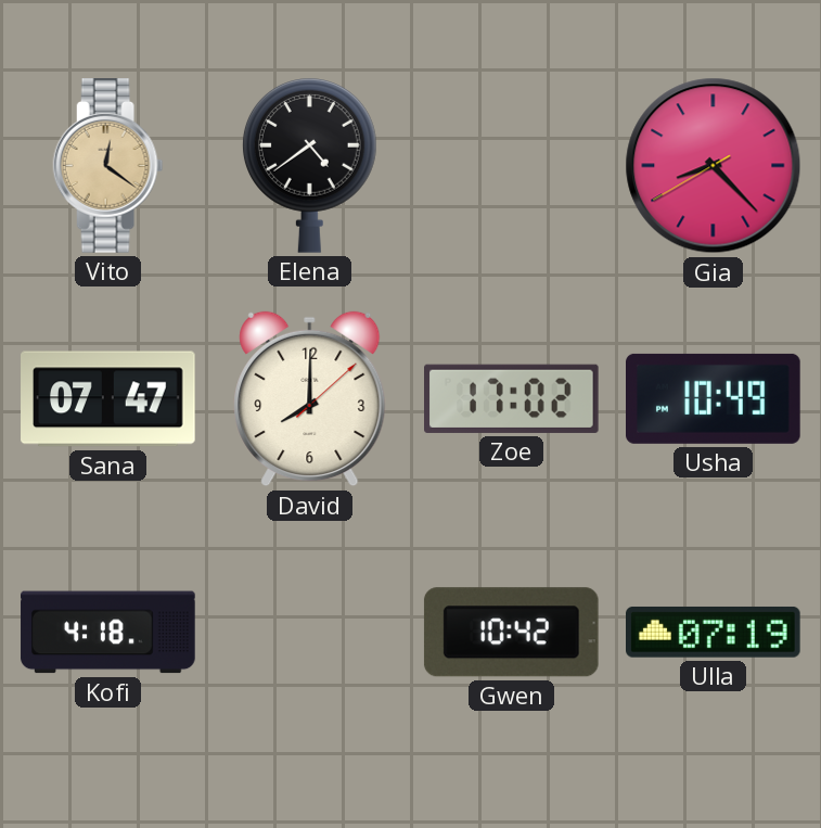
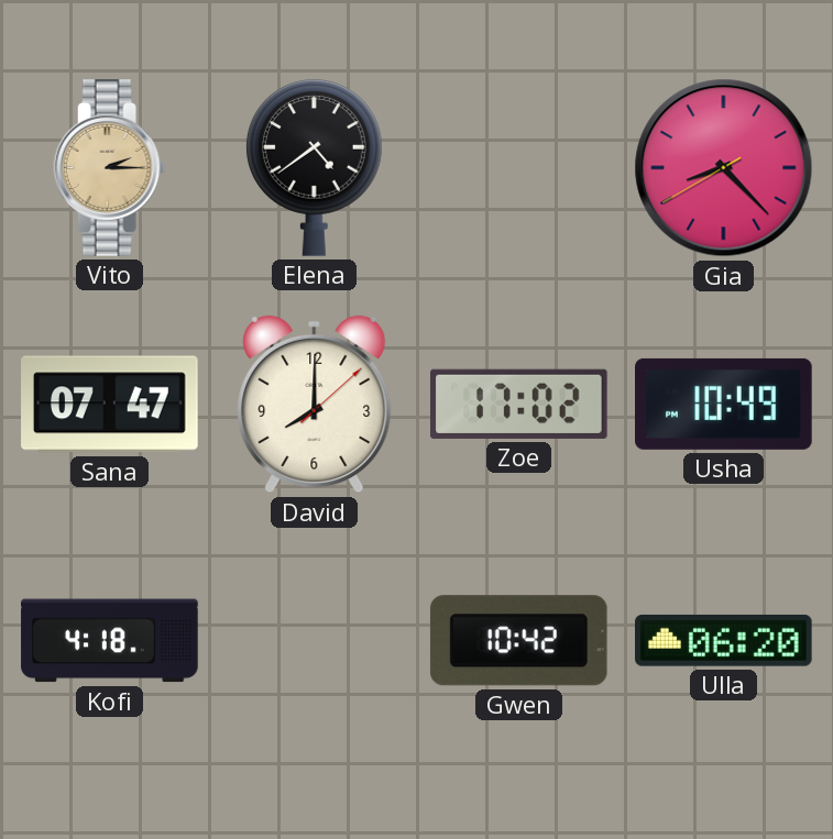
Vito: 12:21 -> 2:15
Ulla: 07:19 -> 06:20
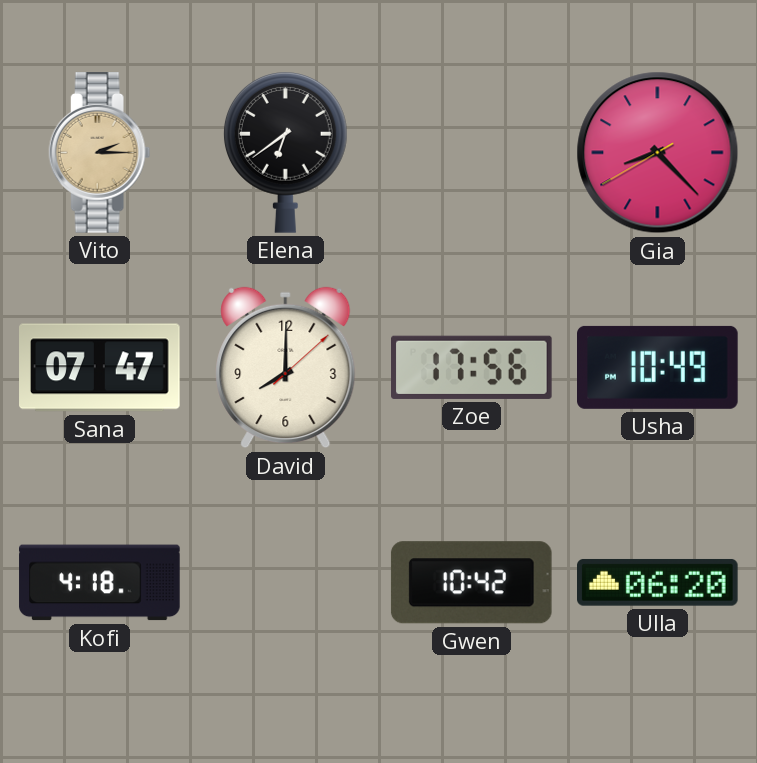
Elena: 4:39 -> 6:39
Zoe: 17:02 -> 17:56
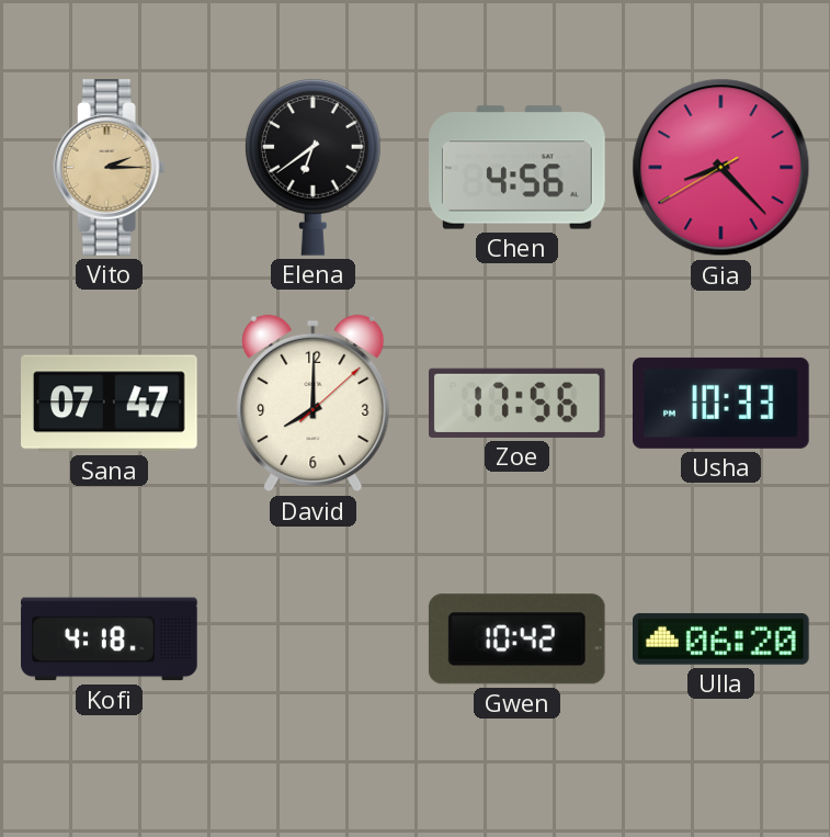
Chen: none -> 4:56
Usha: 10:49 -> 10:33
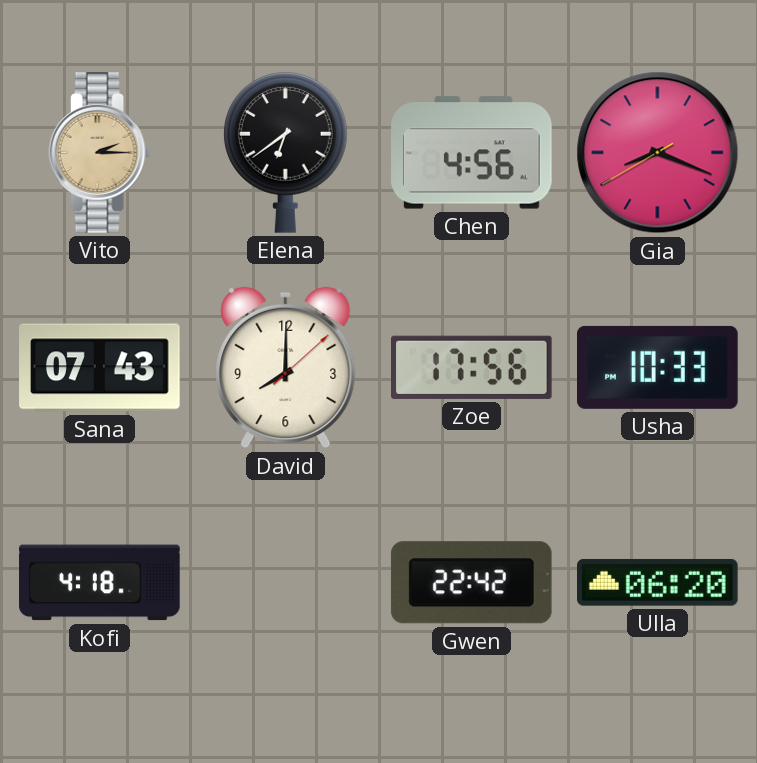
Gia: 8:22 -> 8:18
Sana: 07:47 -> 07:43
Gwen: 10:42 -> 22:42
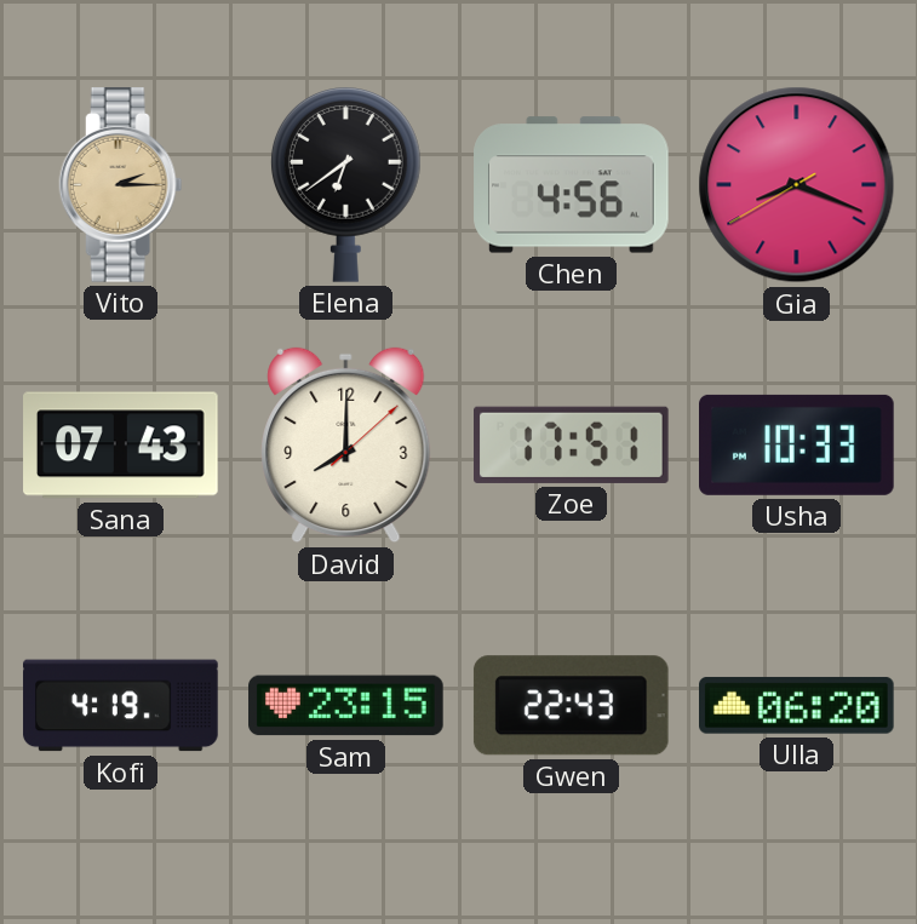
Zoe: 17:56 -> 17:51
Kofi: 4:18 -> 4:19
Sam: none -> 23:15
Gwen: 22:42 -> 22:43
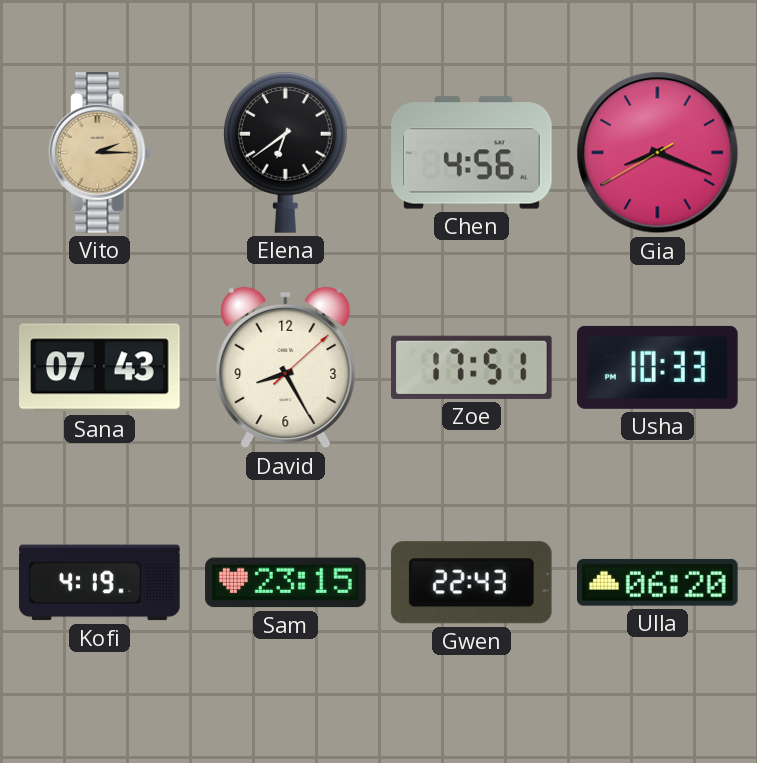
David: 8:00 -> 8:25
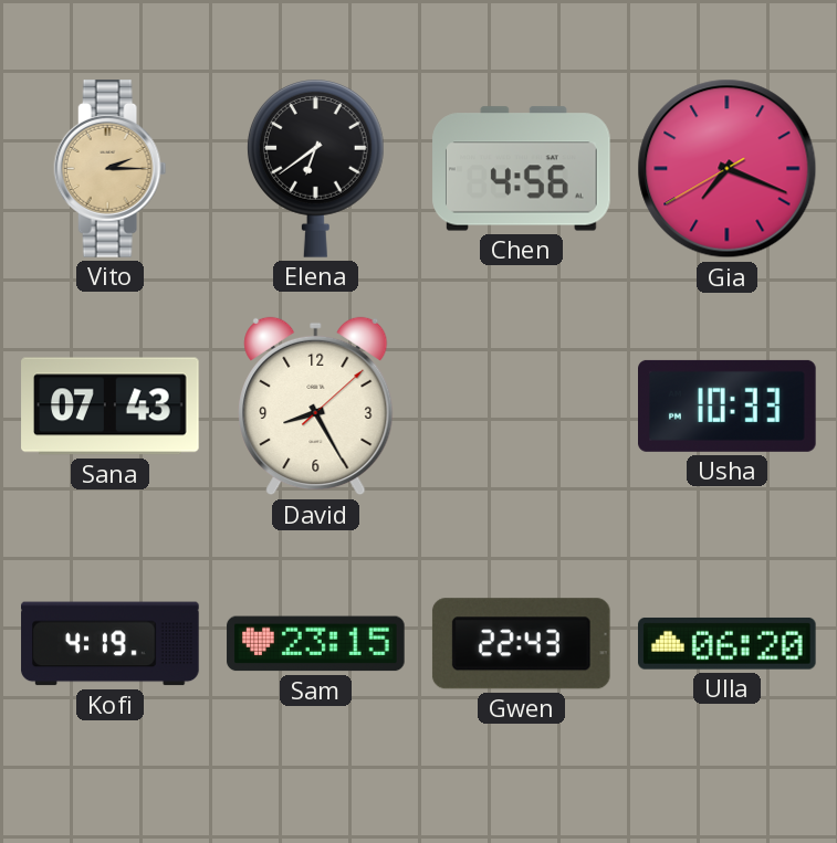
Gia: 8:18 -> 7:18
Zoe: 17:51 -> none
